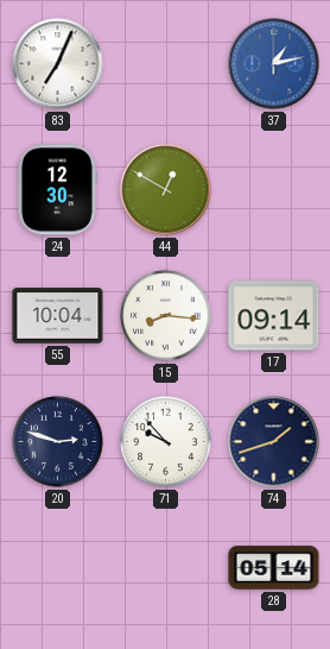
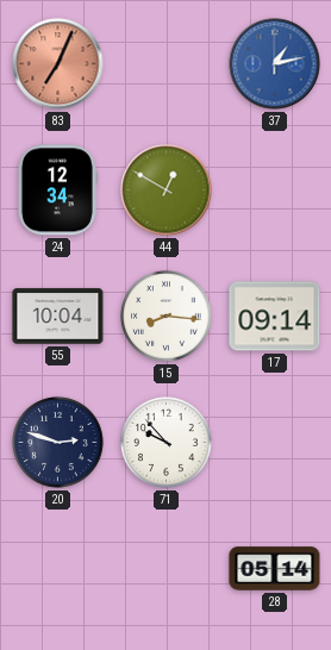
83 dial: white -> salmon
24: 12:30 -> 12:34
74: 1:42 -> none
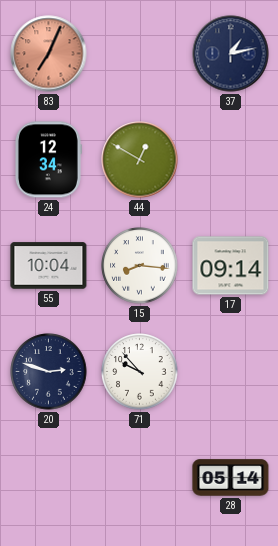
37 dial: blue -> navy
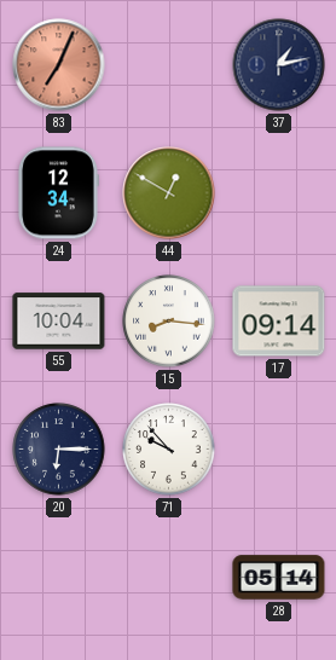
20: 2:48 -> 6:15
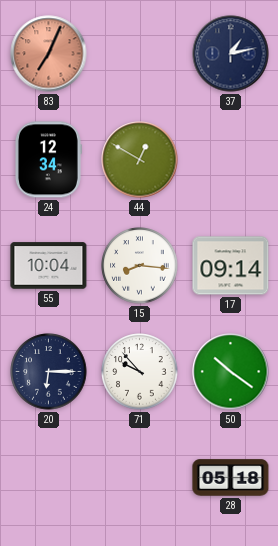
50: none -> 10:21
28: 05:14 -> 05:18
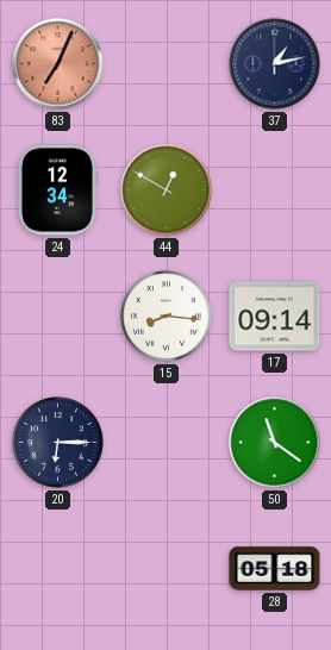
55: 10:04 -> none
71: 9:53 -> none
50: 10:21 -> 11:21
